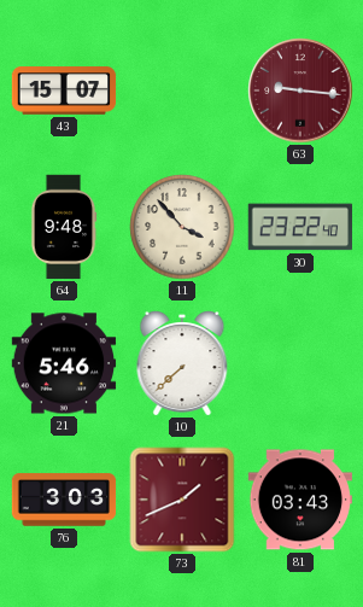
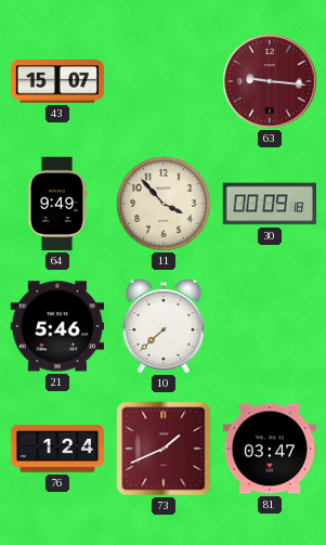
64: 9:48 -> 9:49
30: 23:22 -> 00:09
76: 3:03 -> 1:24
81: 03:43 -> 03:47
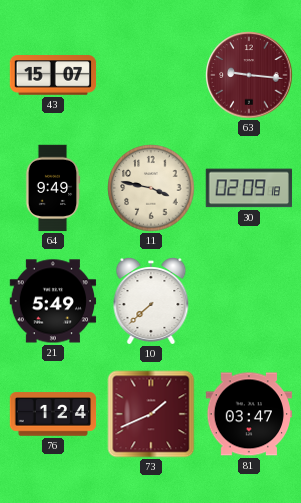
11: 3:53 -> 3:47
30: 00:09 -> 02:09
21: 5:46 -> 5:49
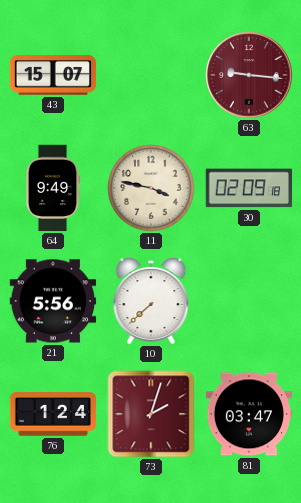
21: 5:49 -> 5:56
73: 1:41 -> 2:03
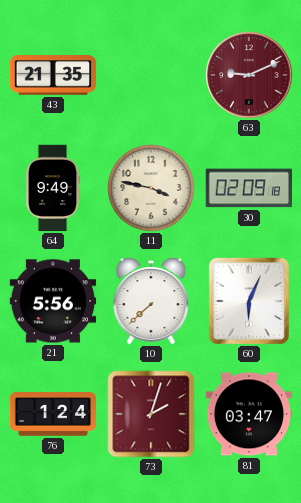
43: 15:07 -> 21:35
63: 9:16 -> 9:11
60: none -> 6:04
